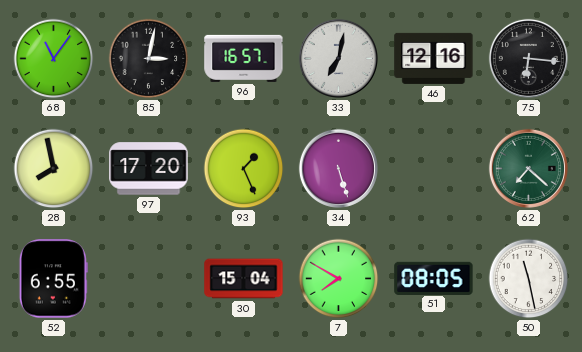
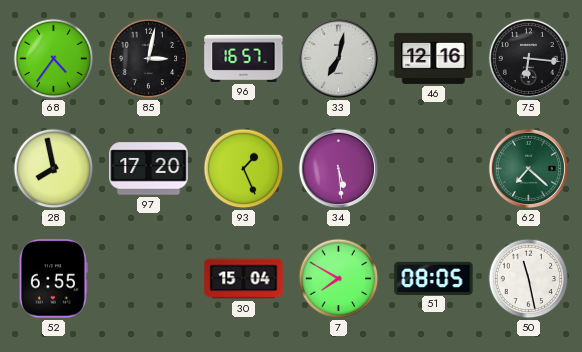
68: 11:06 -> 4:36
34: 5:27 -> 5:29
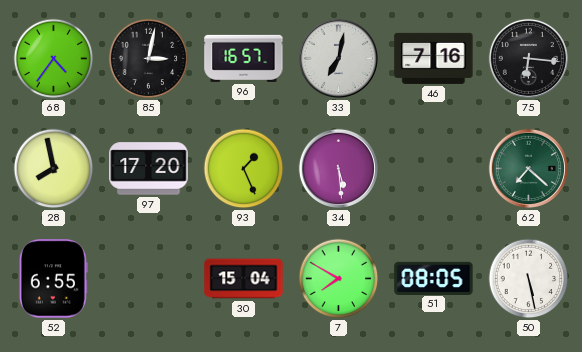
46: 12:16 -> 7:16
50: 11:28 -> 5:28
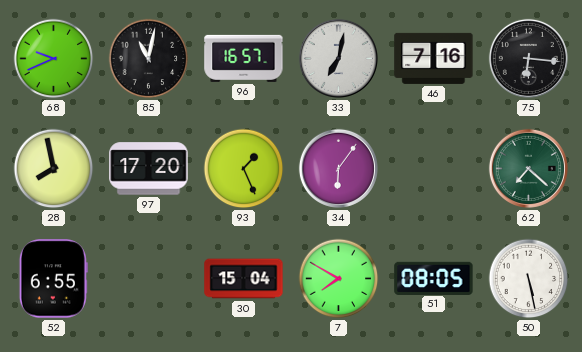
68: 4:36 -> 9:41
85: 3:02 -> 11:02
34: 5:29 -> 6:06
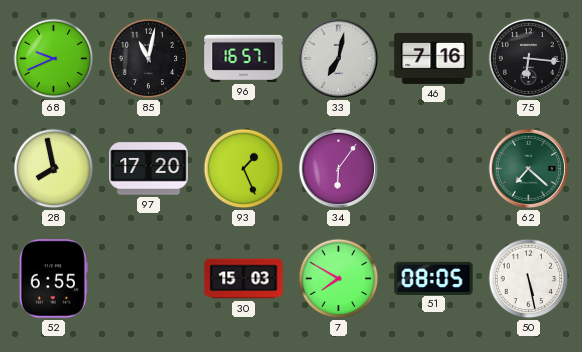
30: 15:04 -> 15:03
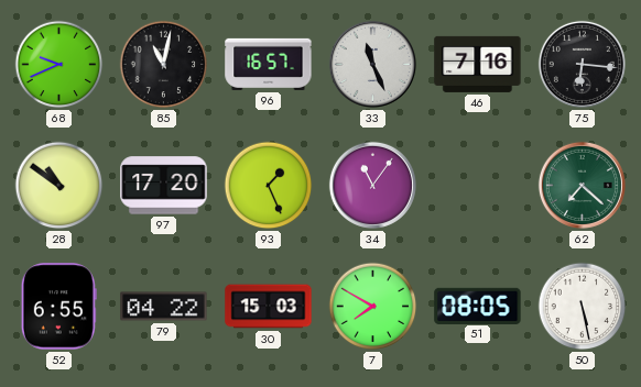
33: 7:02 -> 11:26
28: 7:58 -> 10:51
34: 6:06 -> 11:06
79: none -> 04:22
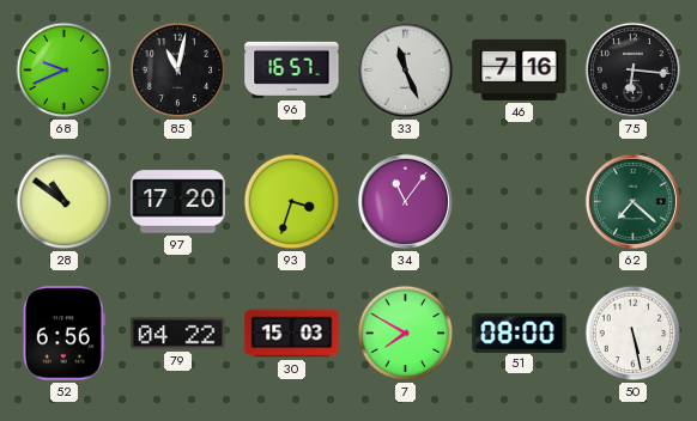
93: 1:26 -> 3:33
52: 6:55 -> 6:56
51: 08:05 -> 08:00
